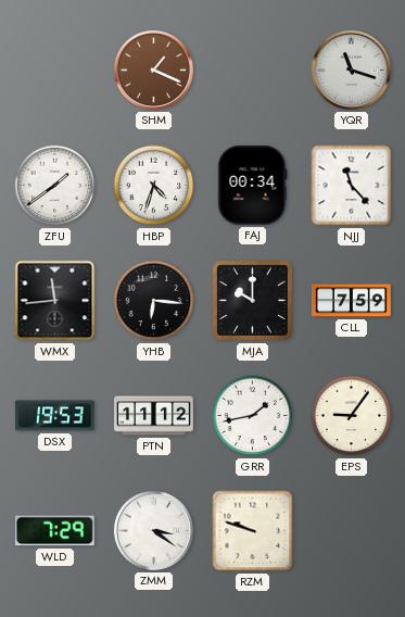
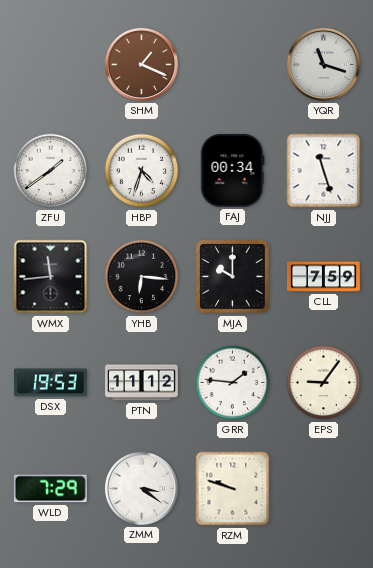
NJJ: 11:23 -> 11:27
GRR: 1:43 -> 1:46
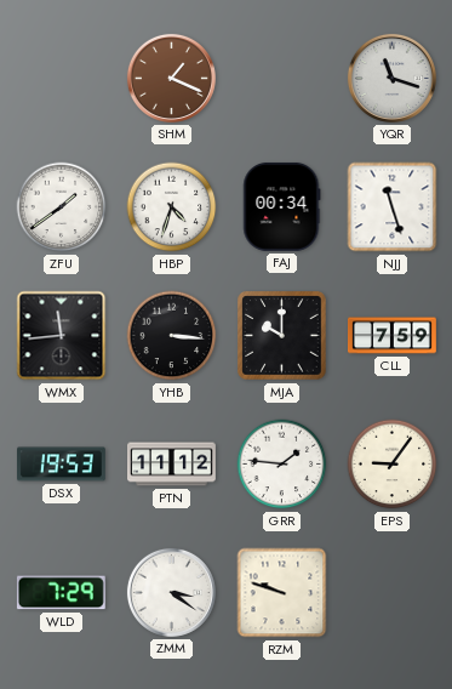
YHB: 6:16 -> 3:16
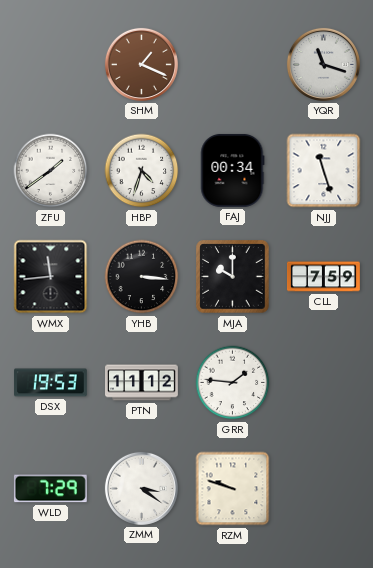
EPS: 9:06 -> none
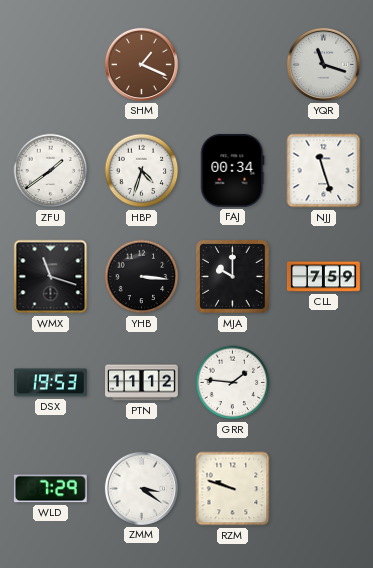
WMX: 11:44 -> 11:18
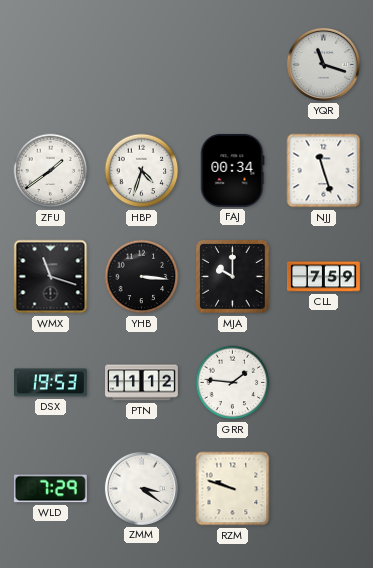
SHM: 1:19 -> none
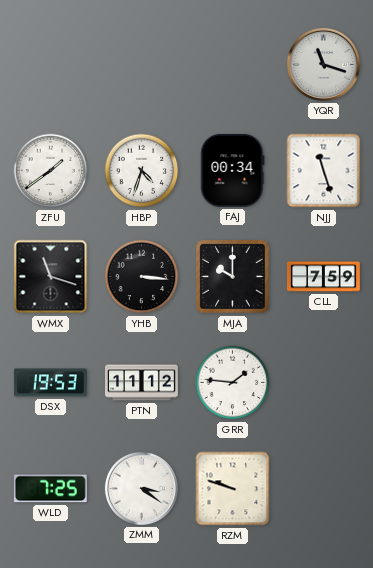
WLD: 7:29 -> 7:25
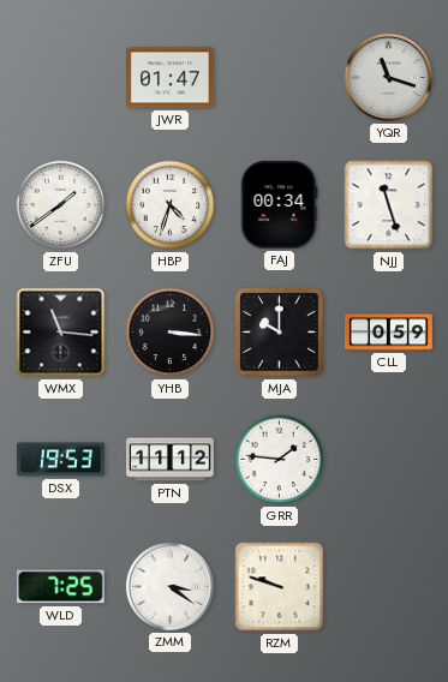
JWR: none -> 01:47
WMX: 11:18 -> 11:16
CLL: 7:59 -> 0:59
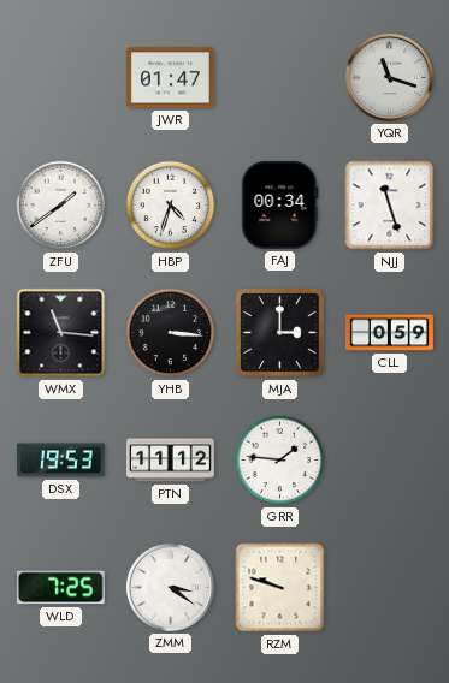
MJA: 10:00 -> 3:00
